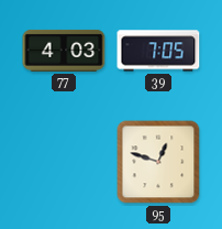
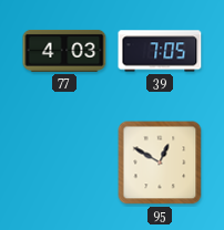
95: 12:48 -> 12:50
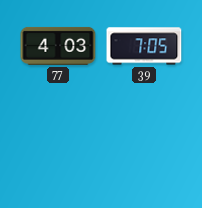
95: 12:50 -> none
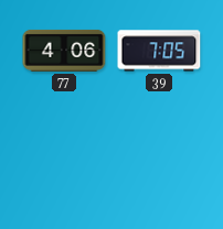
77: 4:03 -> 4:06
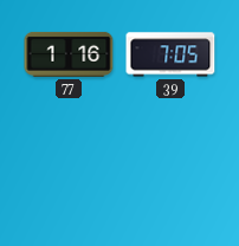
77: 4:06 -> 1:16
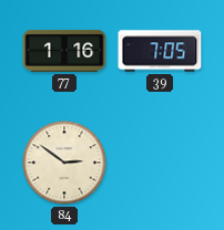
84: none -> 2:51
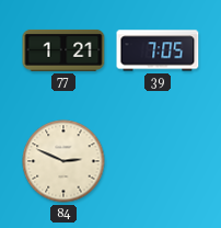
77: 1:16 -> 1:21
84: 2:51 -> 2:49
